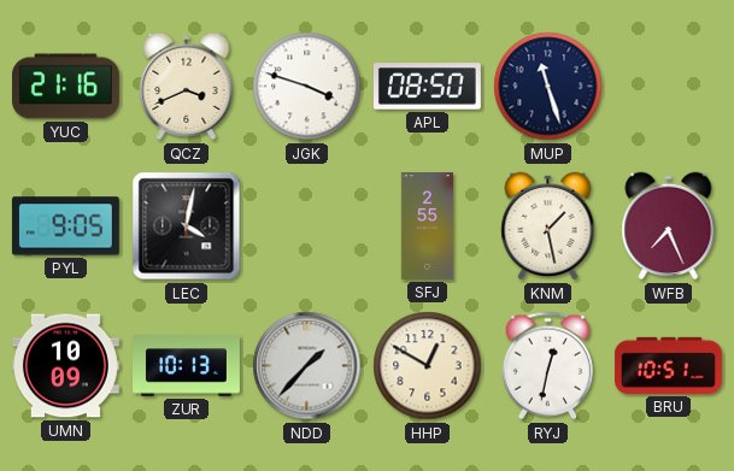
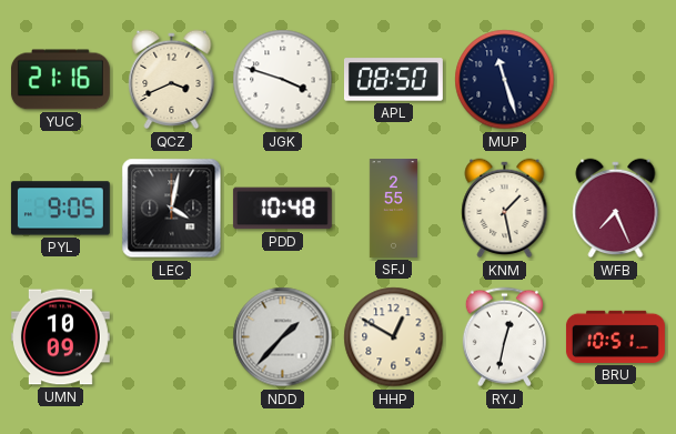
PDD: none -> 10:48
ZUR: 10:13 -> none
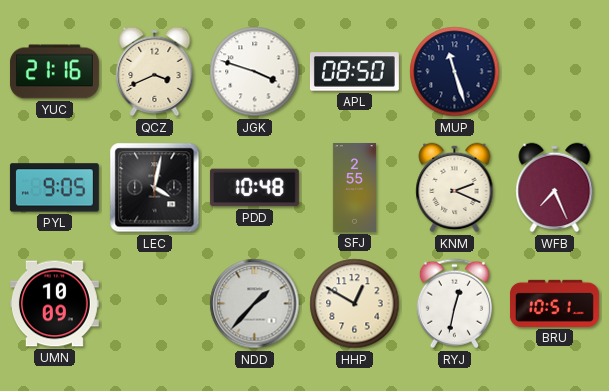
KNM: 1:28 -> 2:19
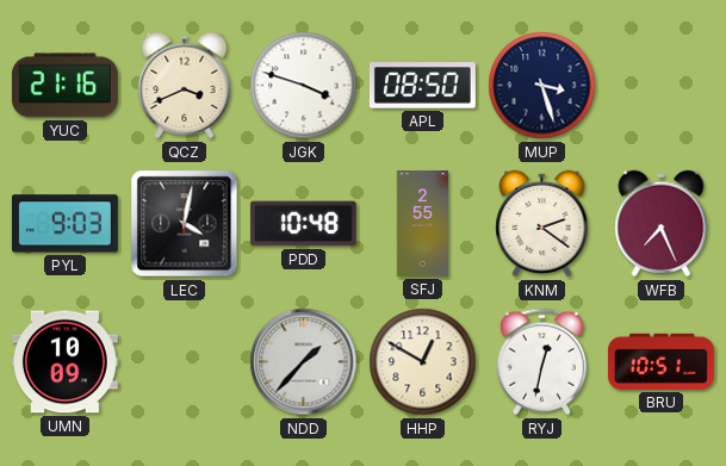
MUP: 11:27 -> 3:27
PYL: 9:05 -> 9:03
KNM: 2:19 -> 2:21
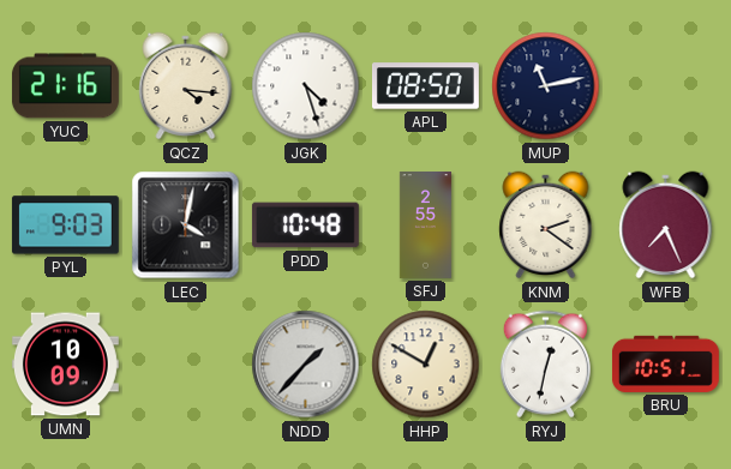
QCZ: 3:41 -> 4:16
JGK: 3:48 -> 4:27
MUP: 3:27 -> 11:13
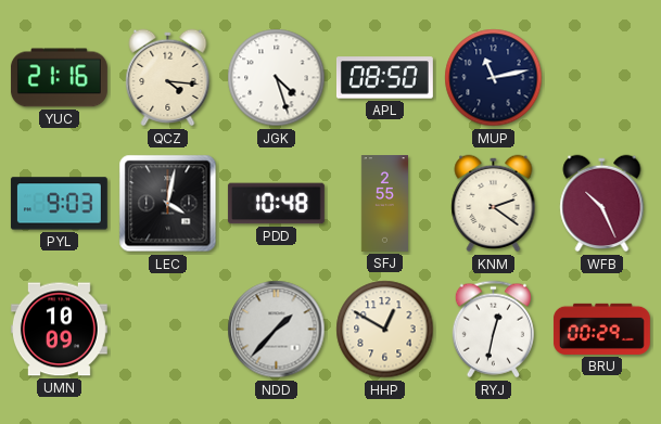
WFB: 7:26 -> 10:26
BRU: 10:51 -> 00:29
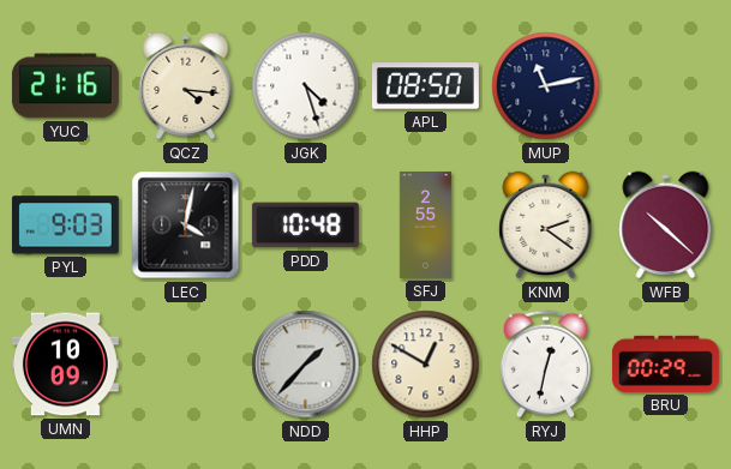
WFB: 10:26 -> 10:22
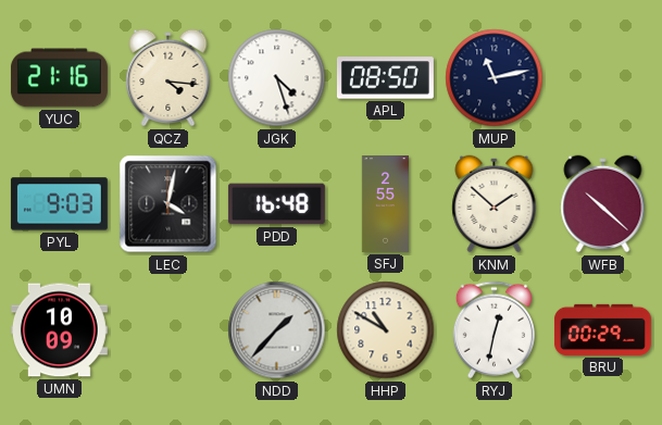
PDD: 10:48 -> 16:48
KNM: 2:21 -> 1:52
HHP: 12:50 -> 10:50
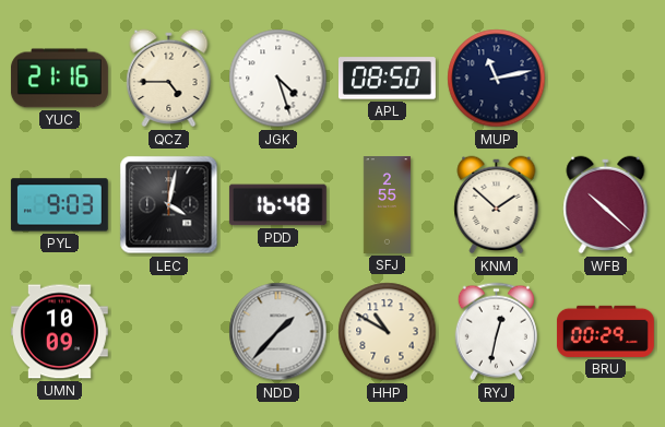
QCZ: 4:16 -> 4:45
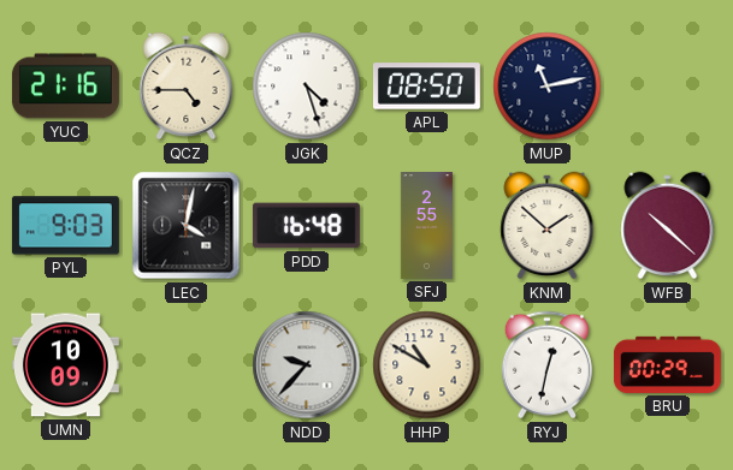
NDD: 1:37 -> 9:37
